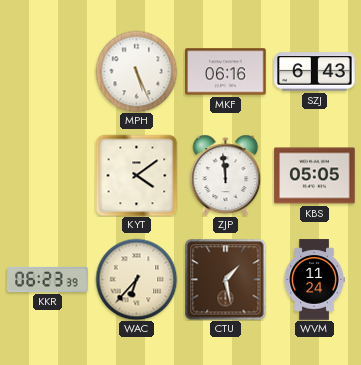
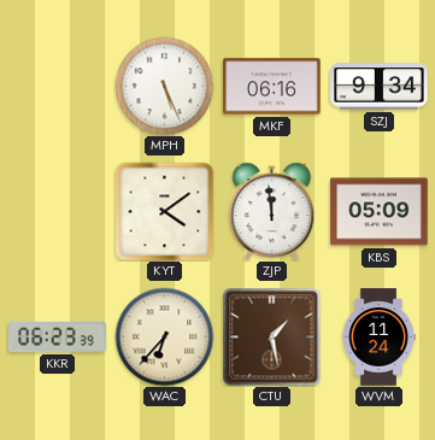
SZJ: 6:43 -> 9:34
KBS: 05:05 -> 05:09
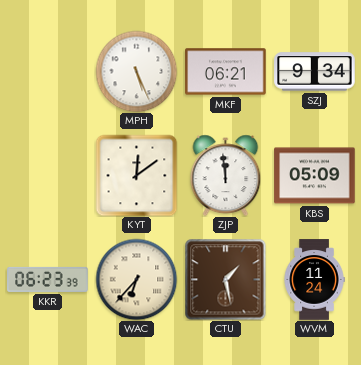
MKF: 06:16 -> 06:21
KYT: 4:09 -> 12:09
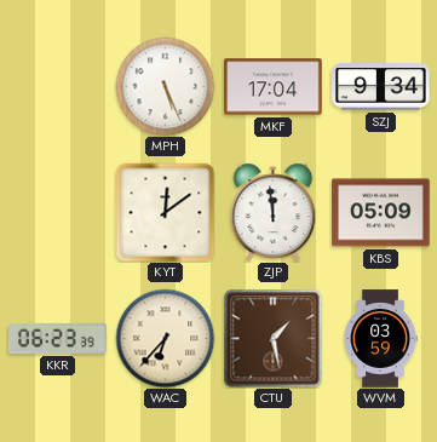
MKF: 06:21 -> 17:04
WVM: 11:24 -> 03:59
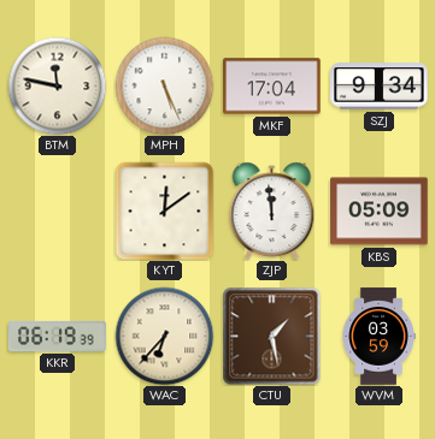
BTM: none -> 11:47
KKR: 06:23 -> 06:19
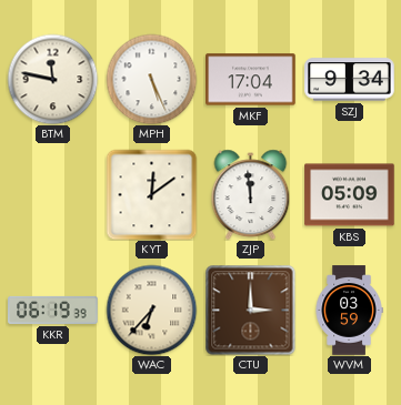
CTU: 1:28 -> 3:00
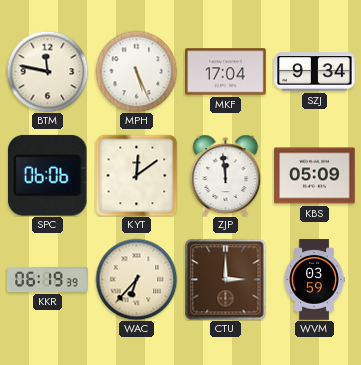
SPC: none -> 06:06
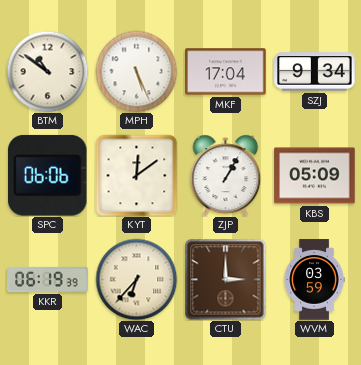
BTM: 11:47 -> 10:51
ZJP: 11:59 -> 1:05
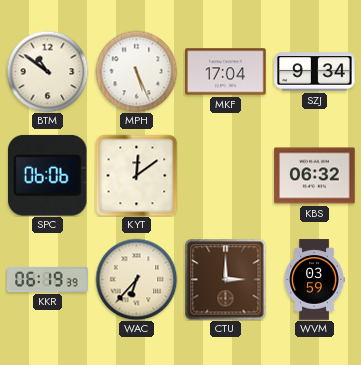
ZJP: 1:05 -> none
KBS: 05:09 -> 06:32
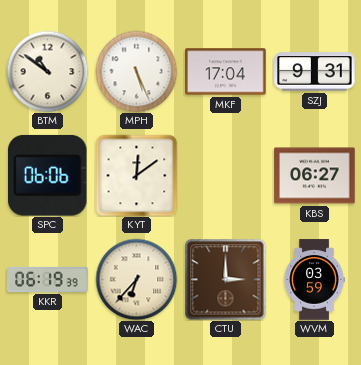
SZJ: 9:34 -> 9:31
KBS: 06:32 -> 06:27
